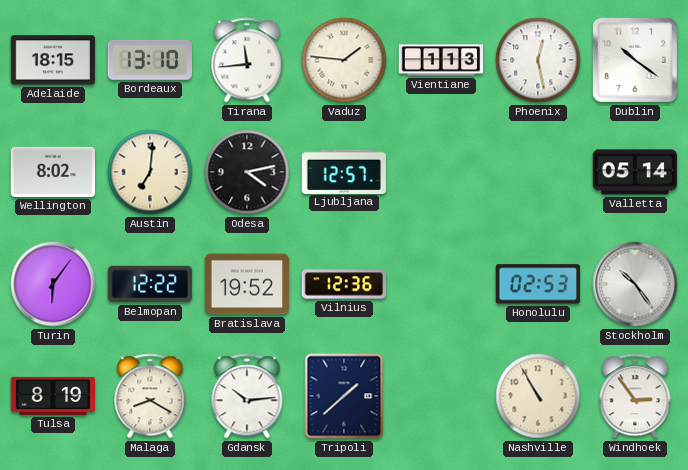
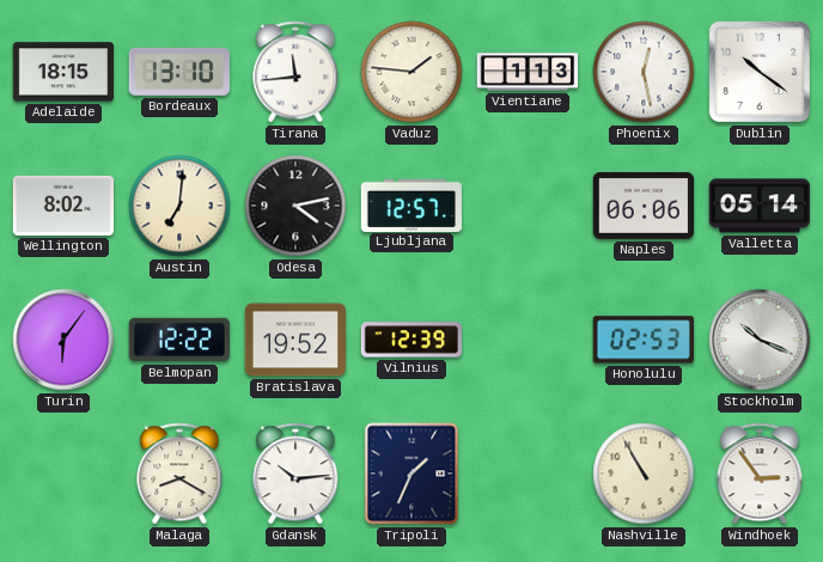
Naples: none -> 06:06
Vilnius: 12:36 -> 12:39
Stockholm: 10:24 -> 10:19
Tulsa: 8:19 -> none
Tripoli: 1:38 -> 1:34
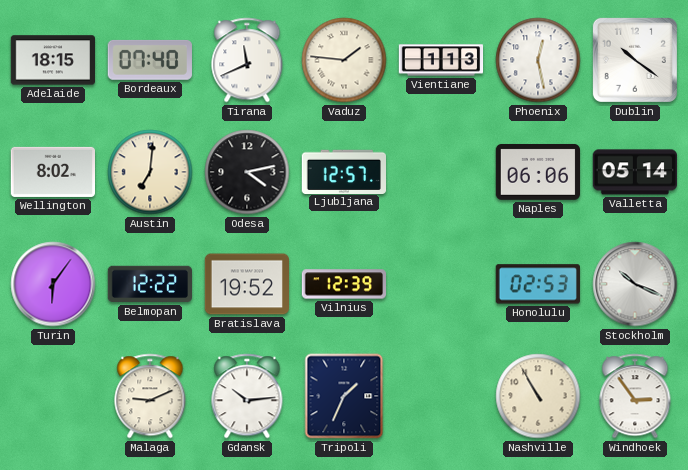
Bordeaux: 13:10 -> 07:40
Tirana: 11:44 -> 11:41
Malaga: 8:20 -> 9:11
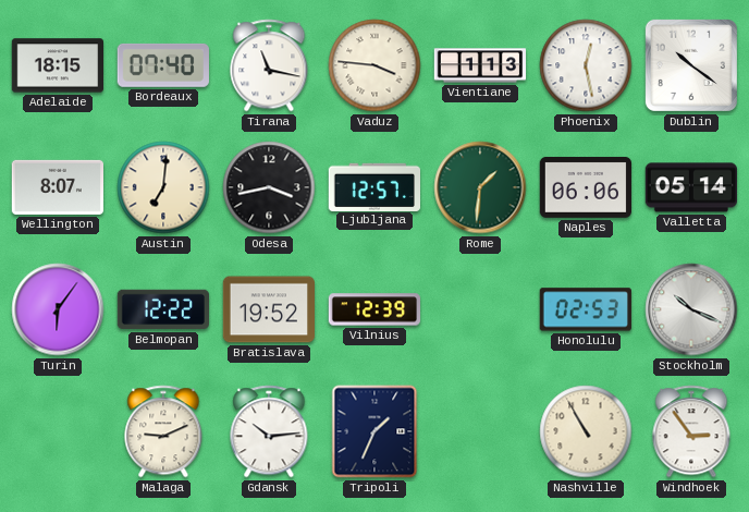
Tirana: 11:41 -> 11:17
Vaduz: 1:46 -> 3:46
Wellington: 8:02 -> 8:07
Odesa: 4:13 -> 3:43
Rome: none -> 1:31
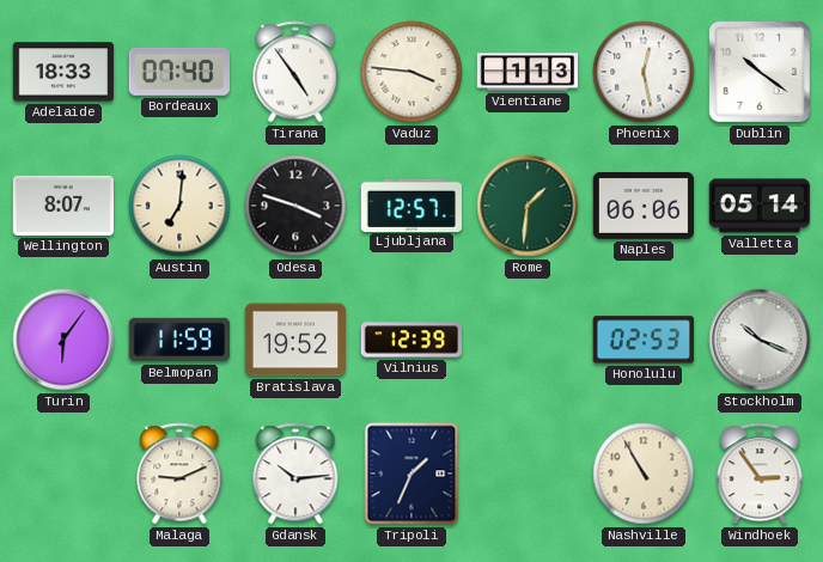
Adelaide: 18:15 -> 18:33
Tirana: 11:17 -> 4:54
Odesa: 3:43 -> 3:48
Belmopan: 12:22 -> 11:59
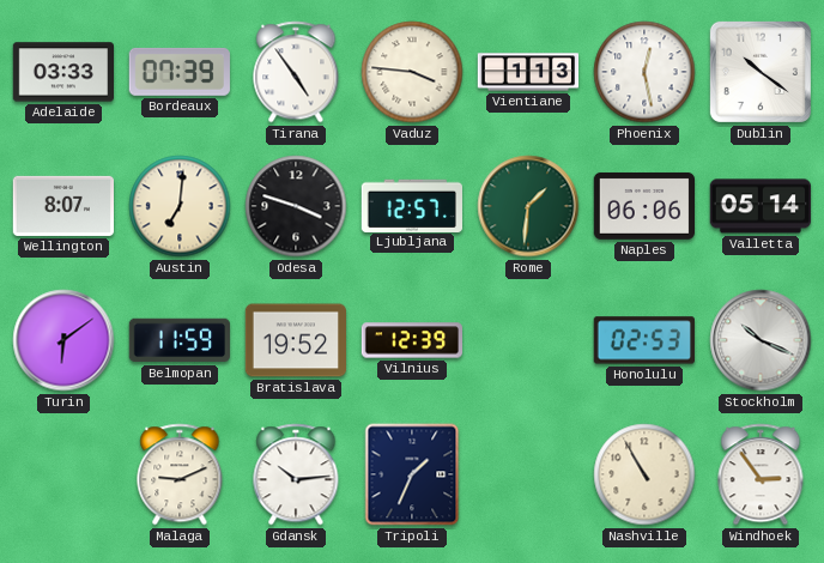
Adelaide: 18:33 -> 03:33
Bordeaux: 07:40 -> 07:39
Turin: 6:06 -> 6:09
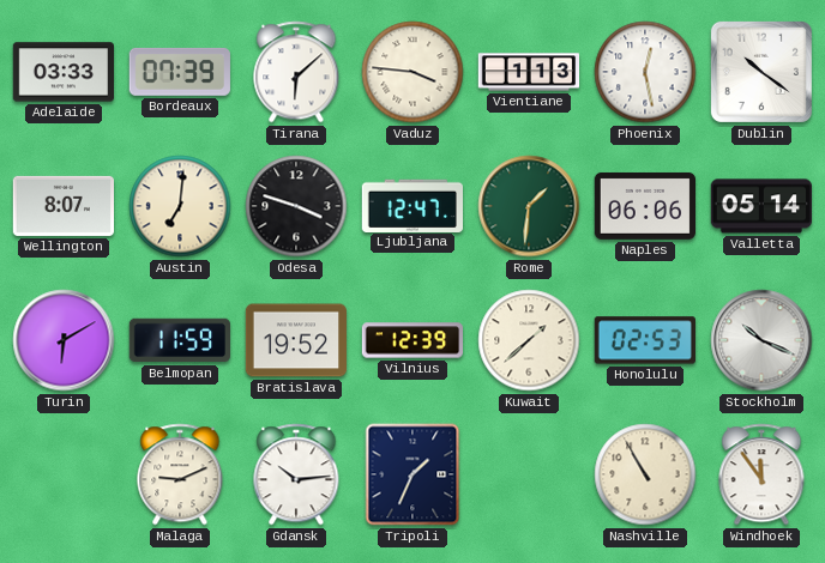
Tirana: 4:54 -> 6:08
Ljubljana: 12:57 -> 12:47
Turin: 6:09 -> 6:10
Kuwait: none -> 1:38
Windhoek: 2:54 -> 11:54
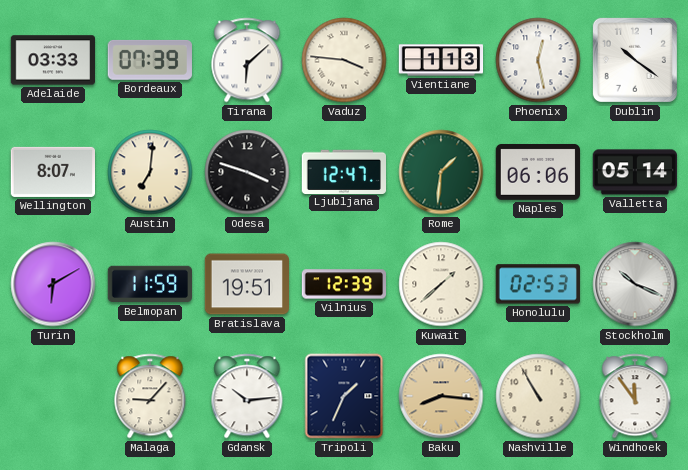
Bratislava: 19:52 -> 19:51
Malaga: 9:11 -> 9:07
Baku: none -> 8:16
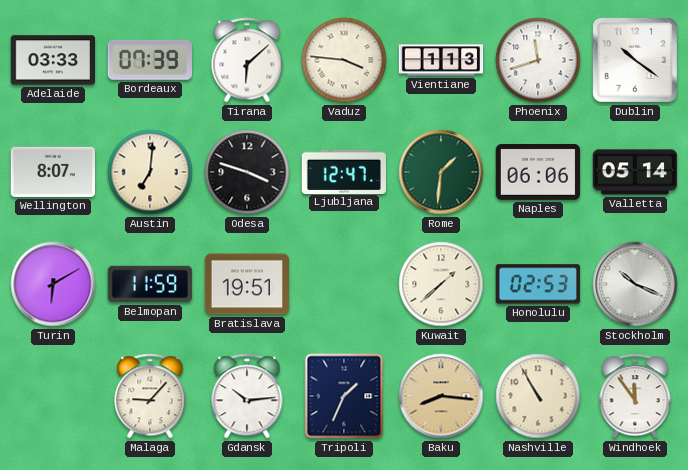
Phoenix: 12:28 -> 11:42
Vilnius: 12:39 -> none
